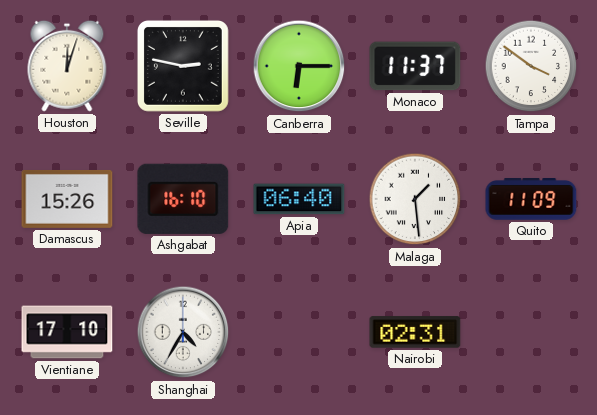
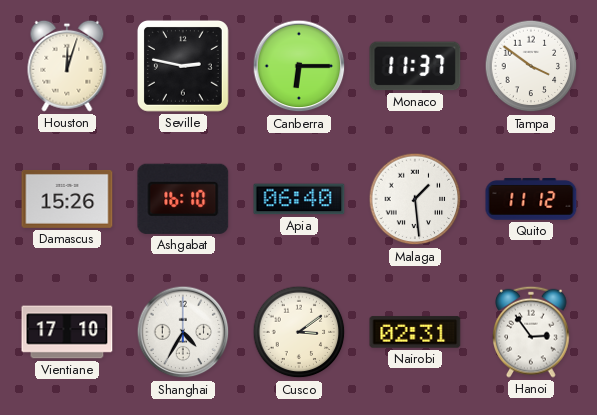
Quito: 11:09 -> 11:12
Cusco: none -> 3:09
Hanoi: none -> 2:54
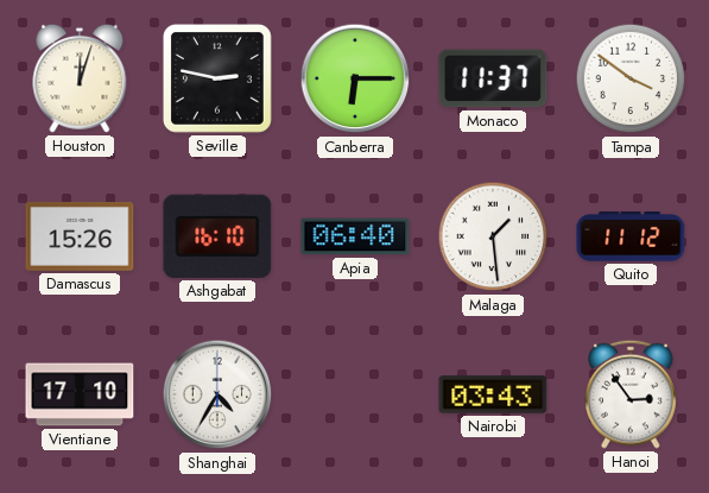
Cusco: 3:09 -> none
Nairobi: 02:31 -> 03:43
